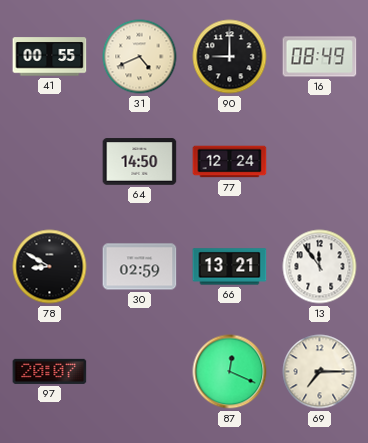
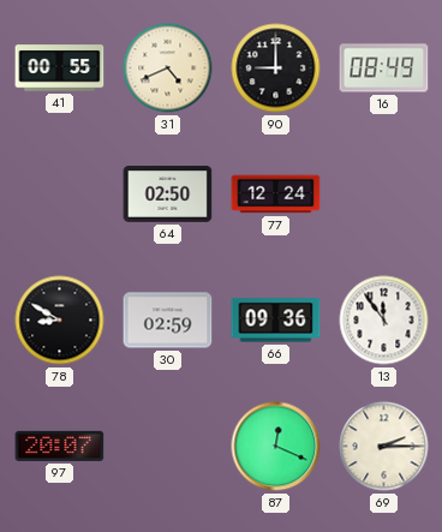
64: 14:50 -> 02:50
66: 13:21 -> 09:36
69: 7:15 -> 2:15
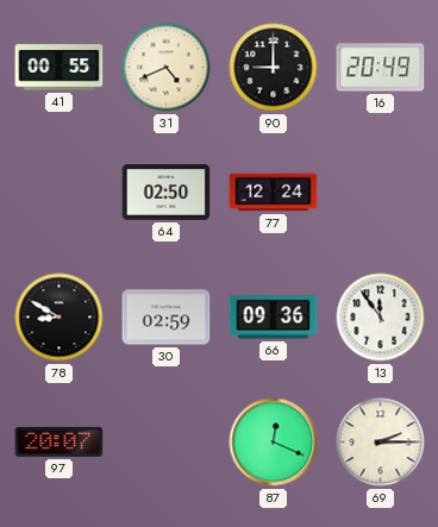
16: 08:49 -> 20:49
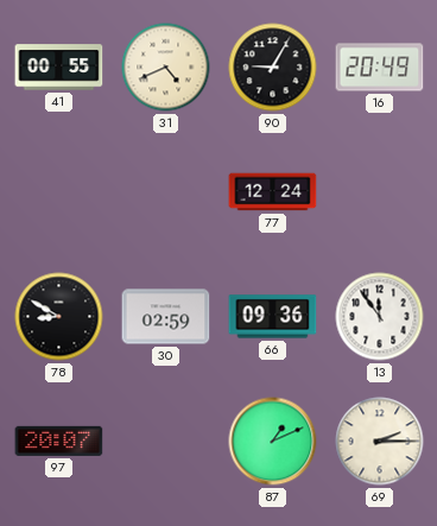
90: 9:00 -> 9:05
64: 02:50 -> none
87: 12:19 -> 1:11
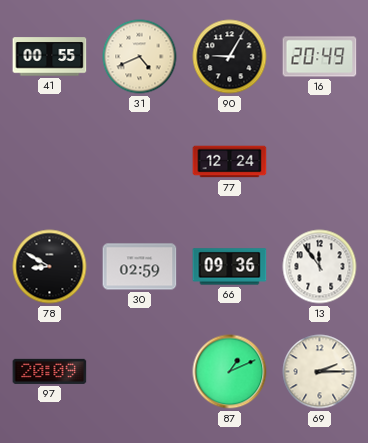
97: 20:07 -> 20:09
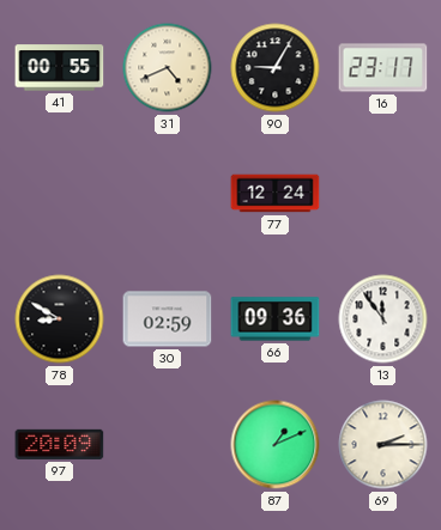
16: 20:49 -> 23:17
